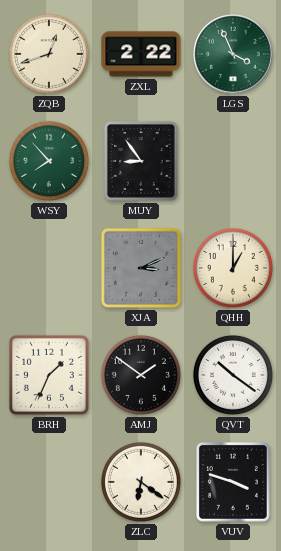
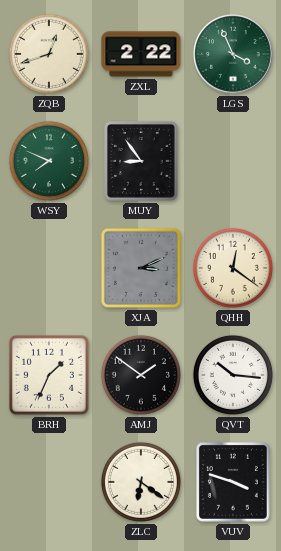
WSY: 7:53 -> 7:49
QHH: 1:00 -> 12:21
QVT: 10:21 -> 10:16
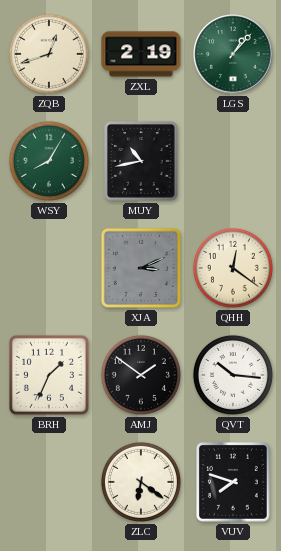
ZXL: 2:22 -> 2:19
LGS: 3:56 -> 1:07
WSY: 7:49 -> 8:05
MUY: 8:54 -> 10:43
VUV: 3:48 -> 7:48
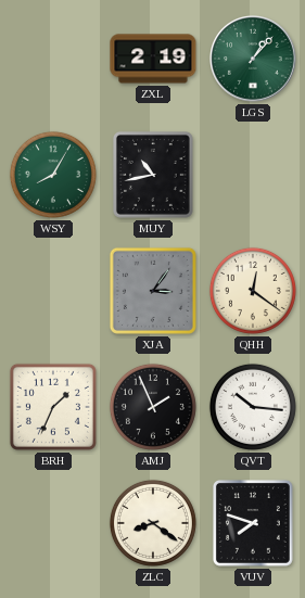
ZQB: 12:42 -> none
XJA: 3:11 -> 3:06
AMJ: 1:51 -> 1:56
ZLC: 6:21 -> 8:21
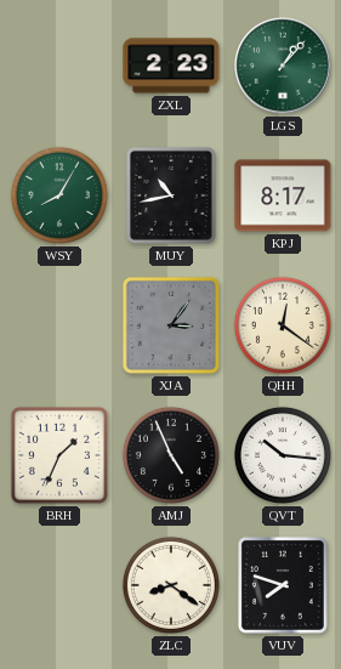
ZXL: 2:19 -> 2:23
KPJ: none -> 8:17
AMJ: 1:56 -> 4:56
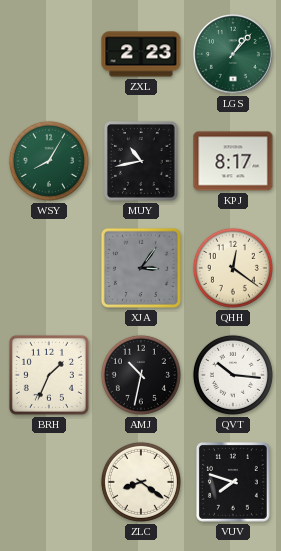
AMJ: 4:56 -> 10:32
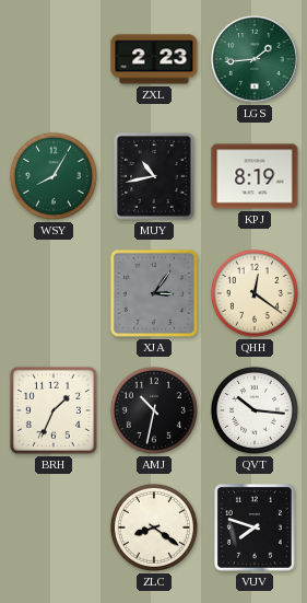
LGS: 1:07 -> 1:44
KPJ: 8:17 -> 8:19
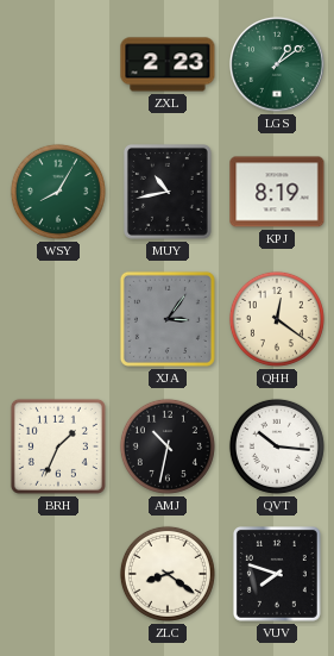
LGS: 1:44 -> 1:09
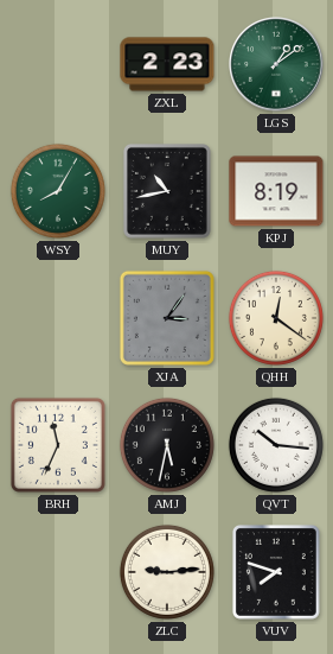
BRH: 1:34 -> 11:34
AMJ: 10:32 -> 5:32
ZLC: 8:21 -> 9:14
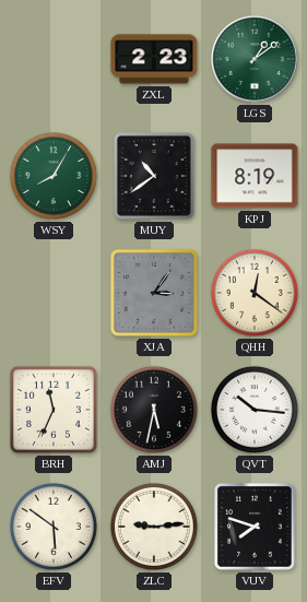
MUY: 10:43 -> 10:39
EFV: none -> 5:51
